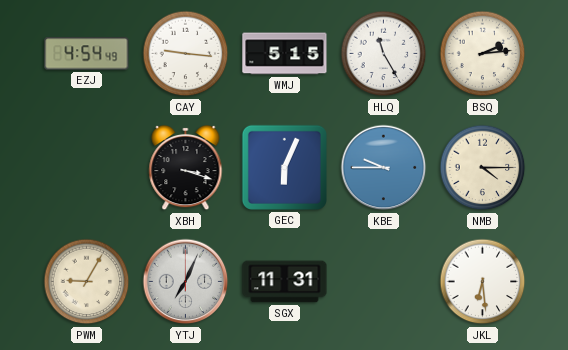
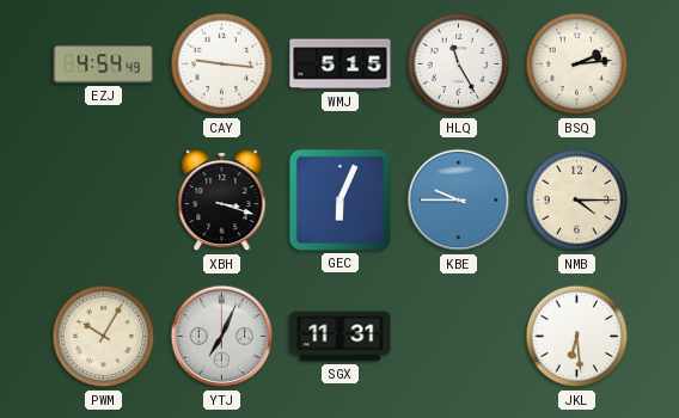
PWM: 9:05 -> 10:05
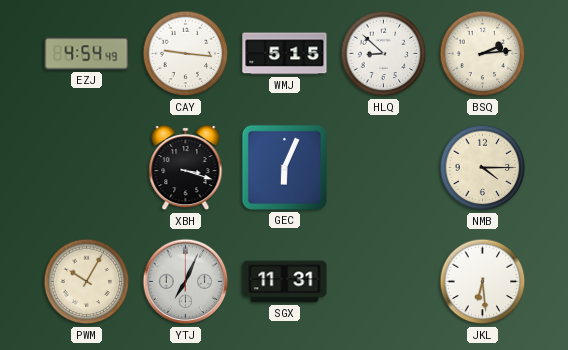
HLQ: 11:25 -> 8:52
KBE: 9:45 -> none
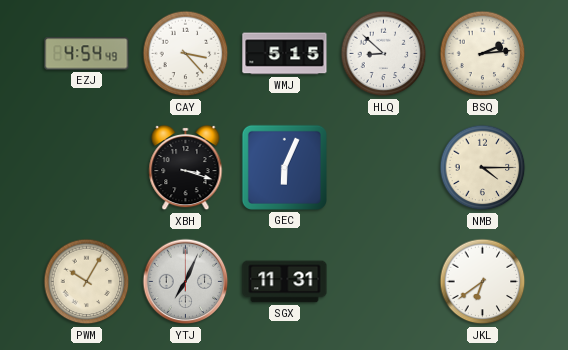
CAY: 9:16 -> 3:23
JKL: 6:29 -> 6:39
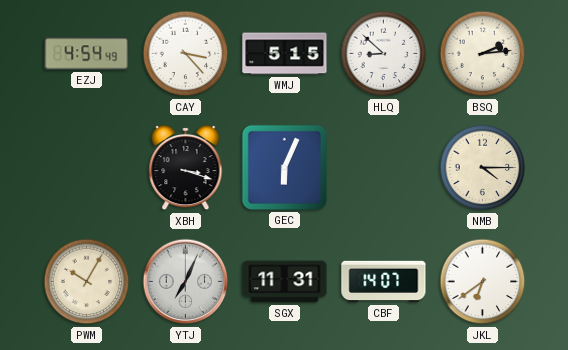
CBF: none -> 14:07
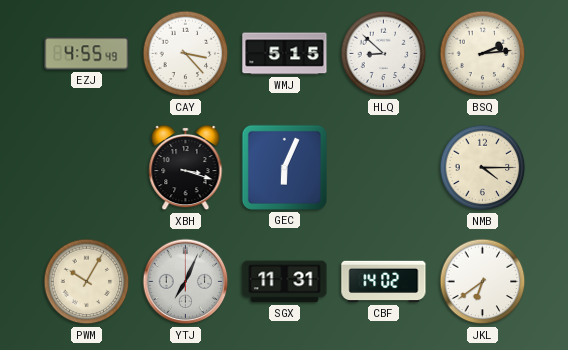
EZJ: 4:54 -> 4:55
CBF: 14:07 -> 14:02
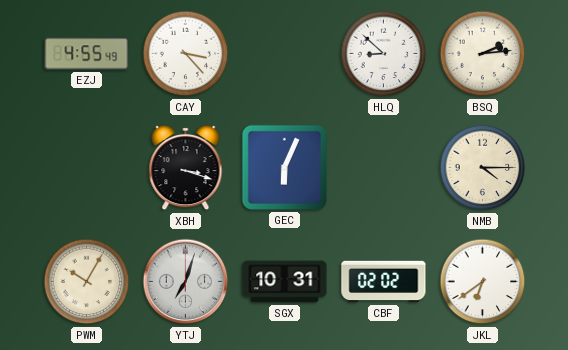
WMJ: 5:15 -> none
YTJ: 7:04 -> 7:03
SGX: 11:31 -> 10:31
CBF: 14:02 -> 02:02
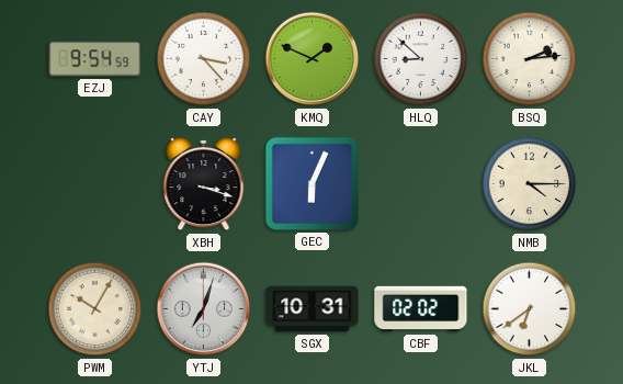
EZJ: 4:55 -> 9:54
KMQ: none -> 1:49
